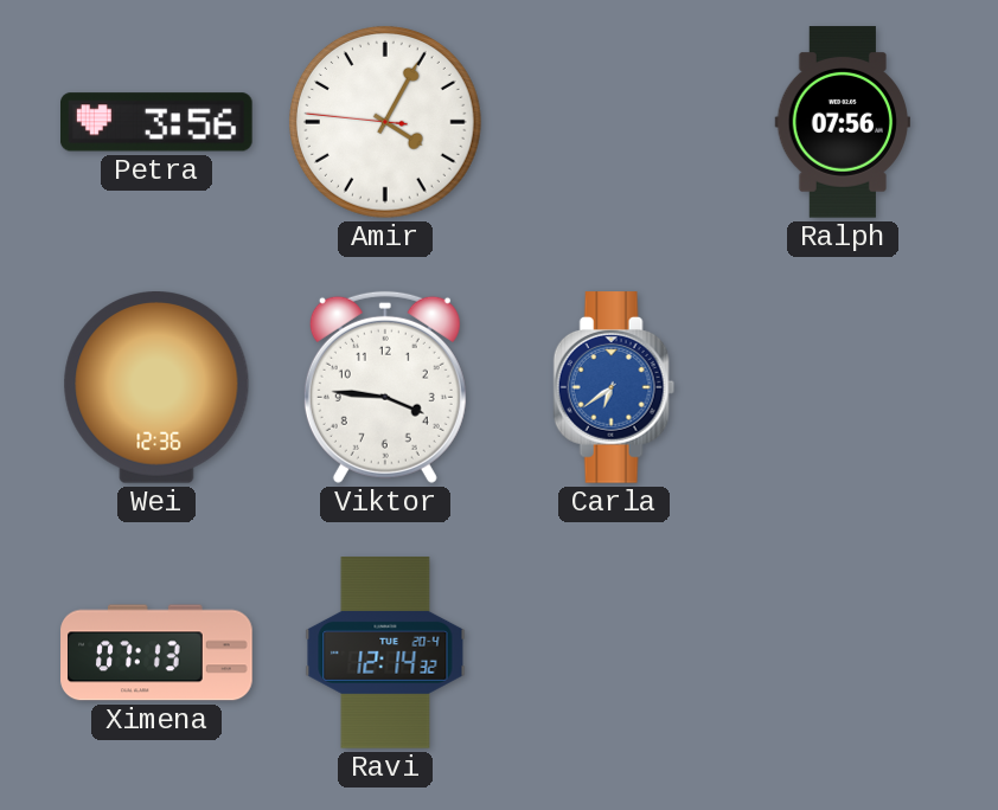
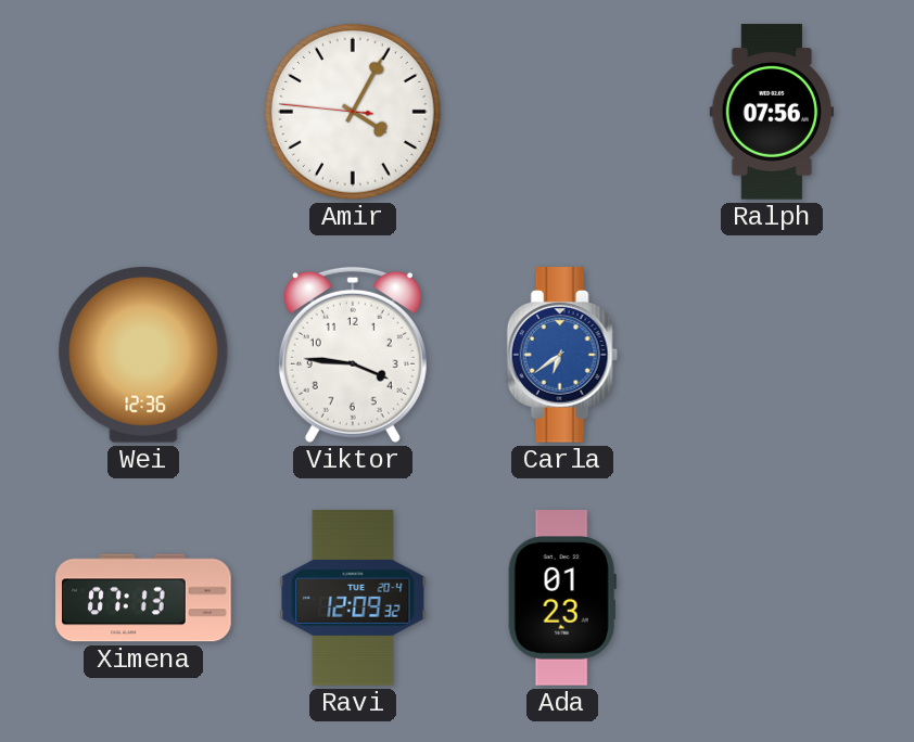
Petra: 3:56 -> none
Ravi: 12:14 -> 12:09
Ada: none -> 01:23
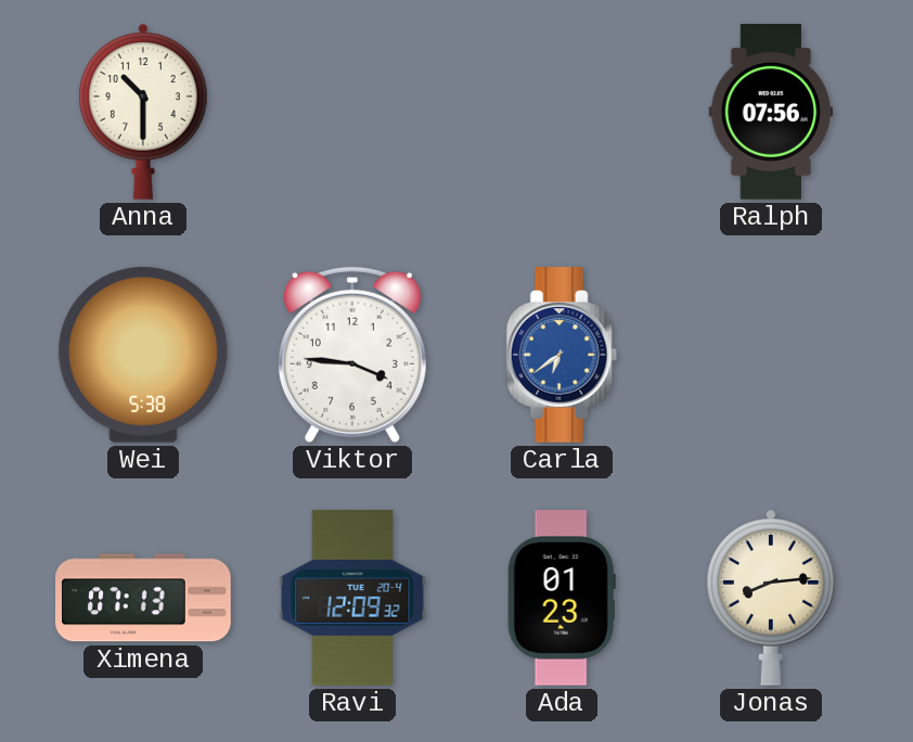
Anna: none -> 10:30
Amir: 4:04 -> none
Wei: 12:36 -> 5:38
Jonas: none -> 8:14
